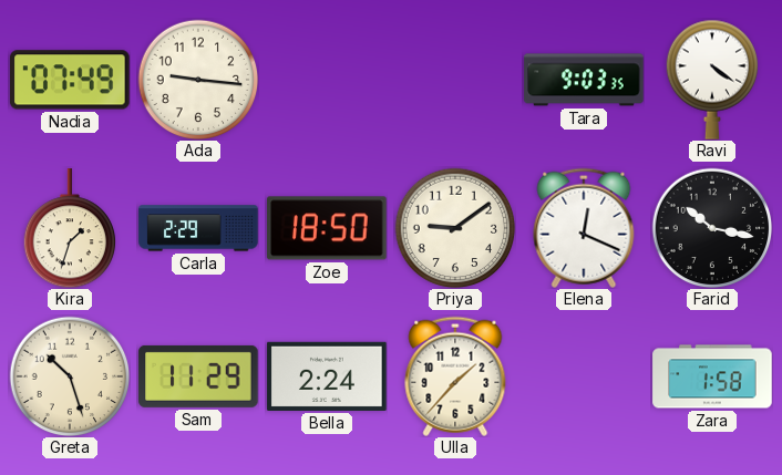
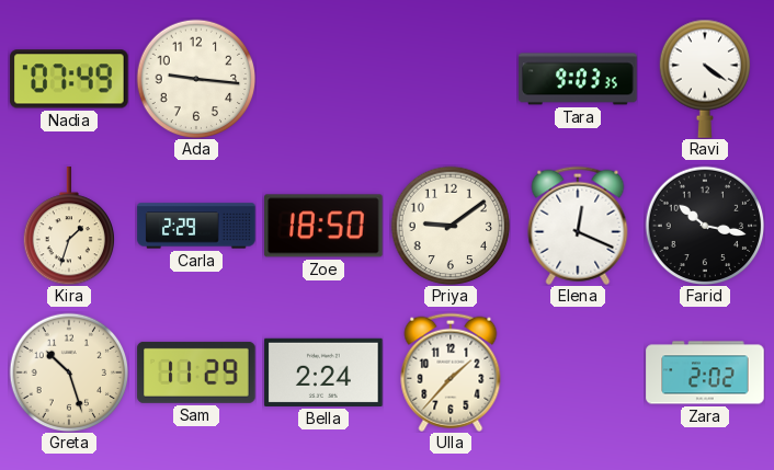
Zara: 1:58 -> 2:02
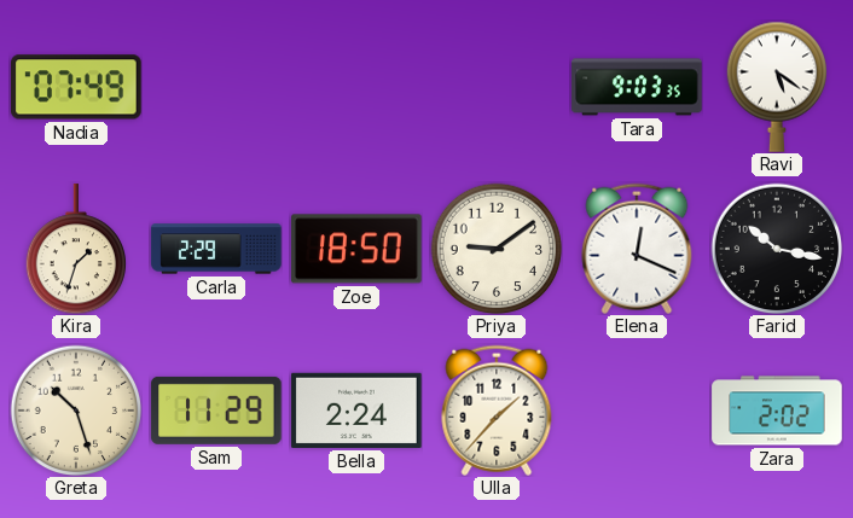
Ada: 9:16 -> none
Ravi: 4:21 -> 5:21
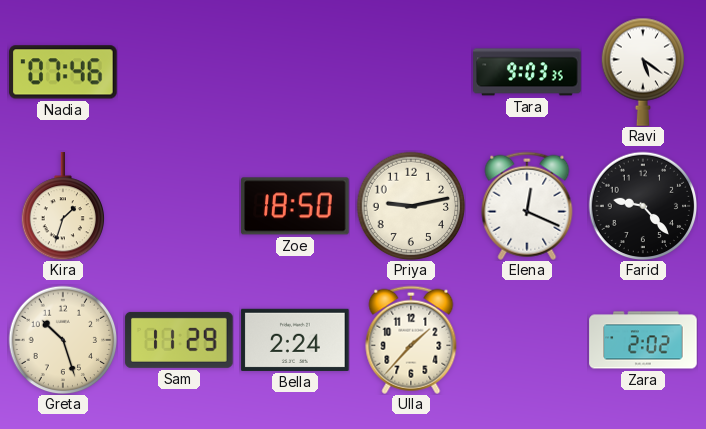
Nadia: 07:49 -> 07:46
Carla: 2:29 -> none
Priya: 9:09 -> 9:13
Farid: 10:17 -> 9:23
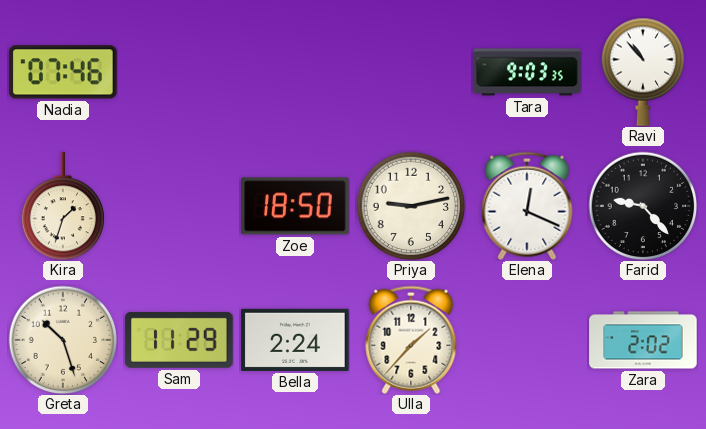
Ravi: 5:21 -> 10:53
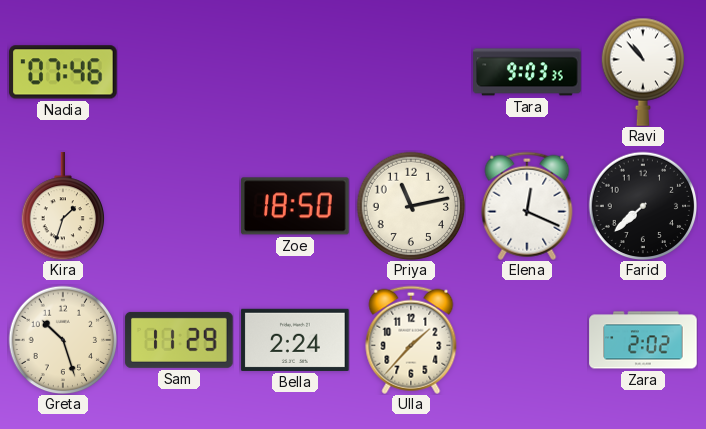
Priya: 9:13 -> 11:13
Farid: 9:23 -> 7:38
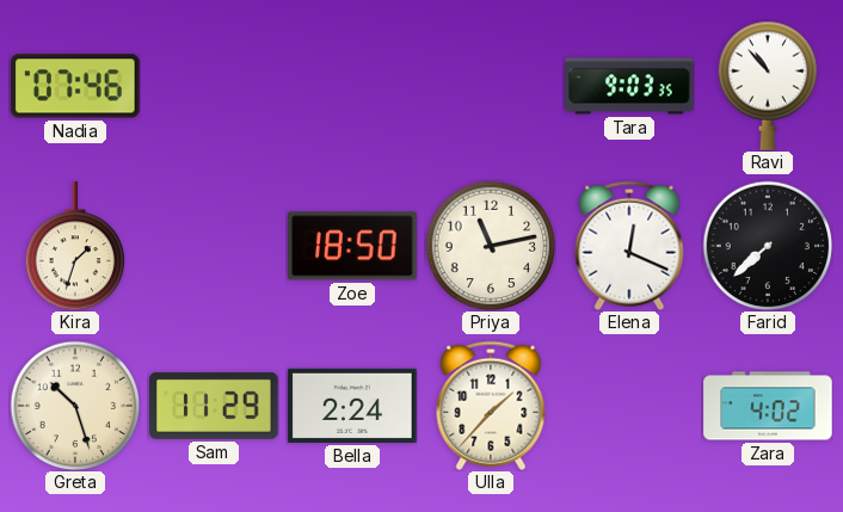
Zara: 2:02 -> 4:02
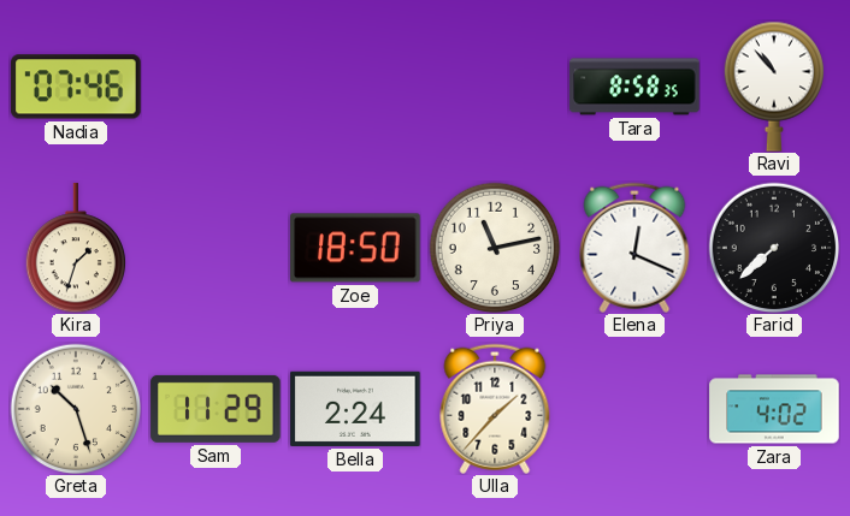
Tara: 9:03 -> 8:58
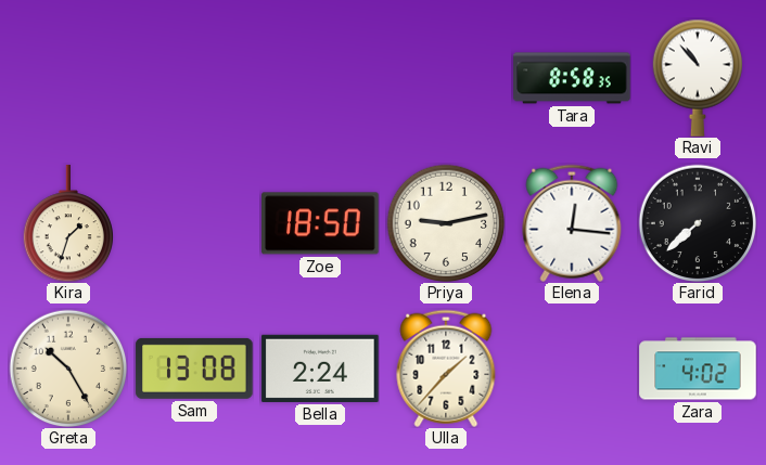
Nadia: 07:46 -> none
Priya: 11:13 -> 9:13
Elena: 12:19 -> 12:16
Greta: 10:27 -> 10:25
Sam: 11:29 -> 13:08
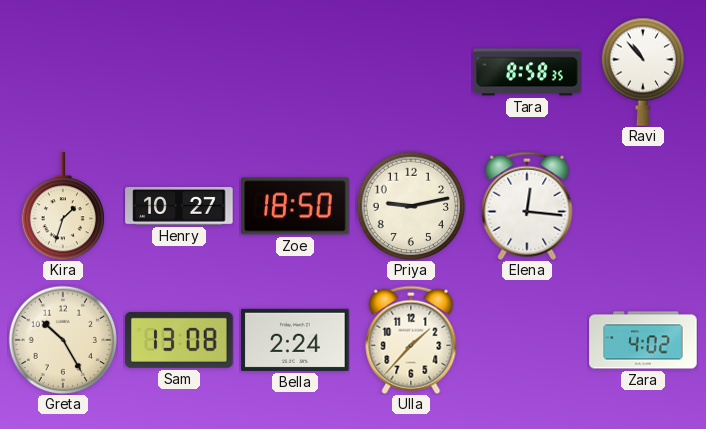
Henry: none -> 10:27
Farid: 7:38 -> none
